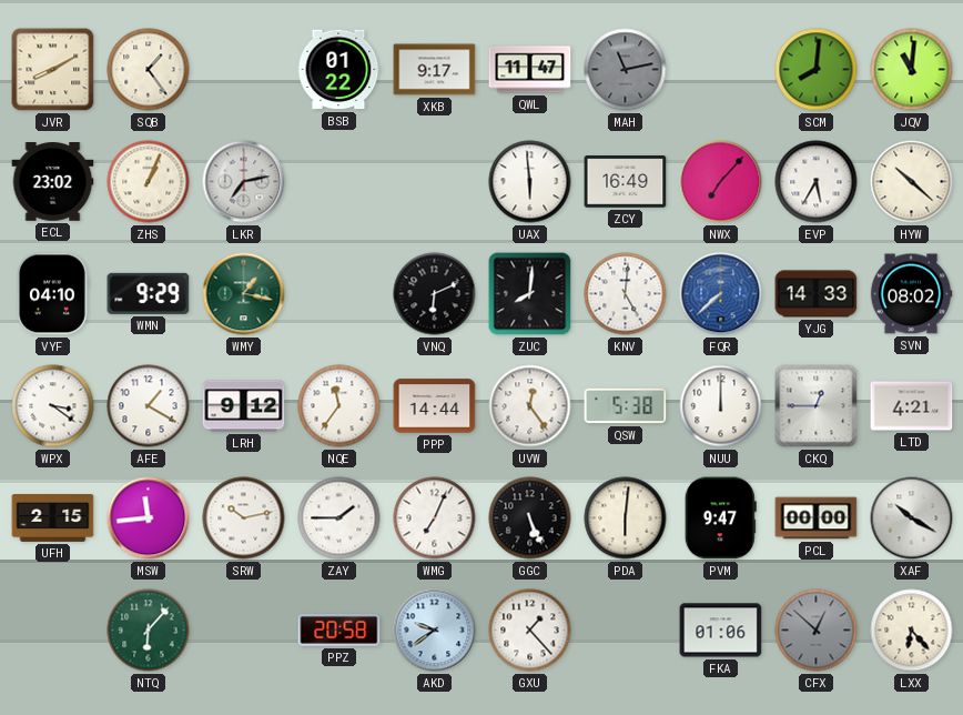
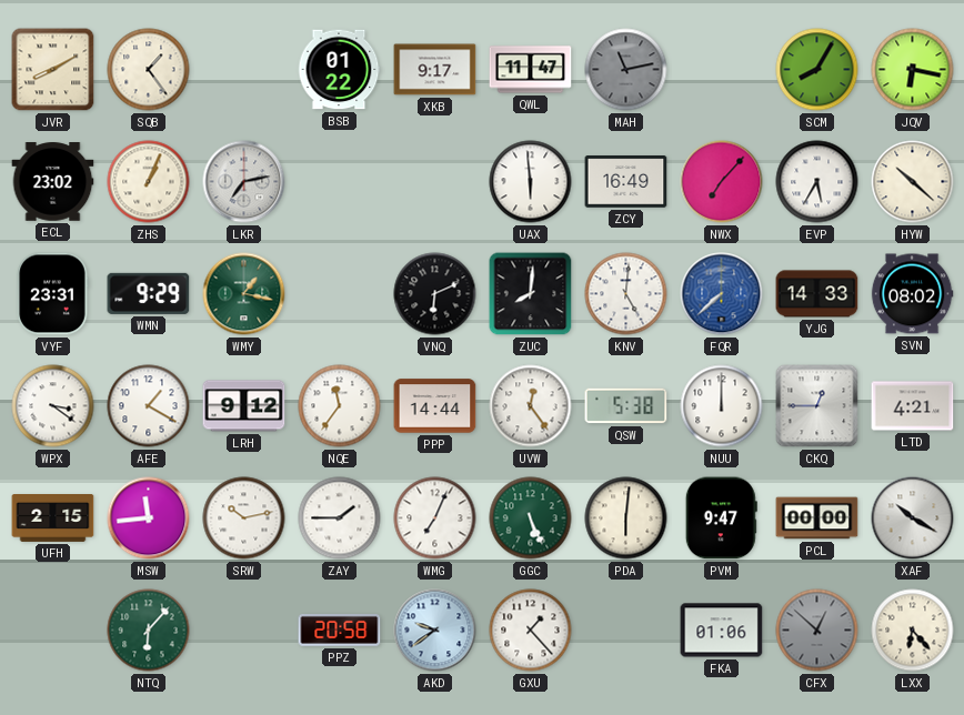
SCM: 8:01 -> 8:05
JQV: 11:01 -> 6:17
VYF: 04:10 -> 23:31
GGC dial: black -> green
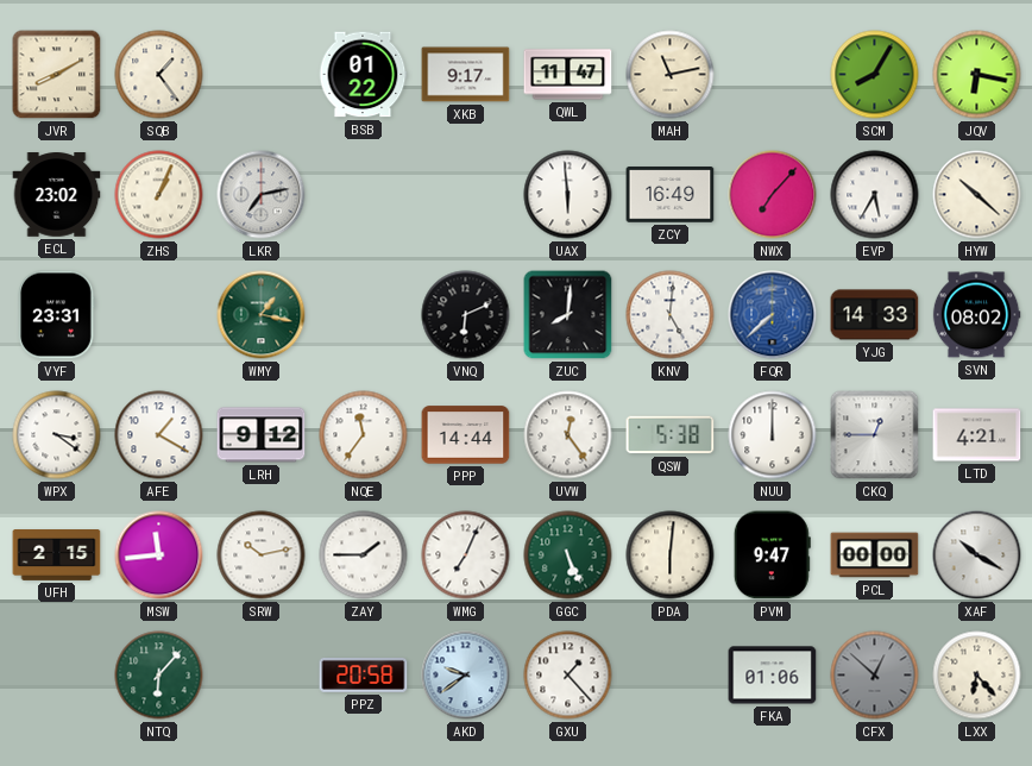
MAH dial: grey -> cream
WMN: 9:29 -> none
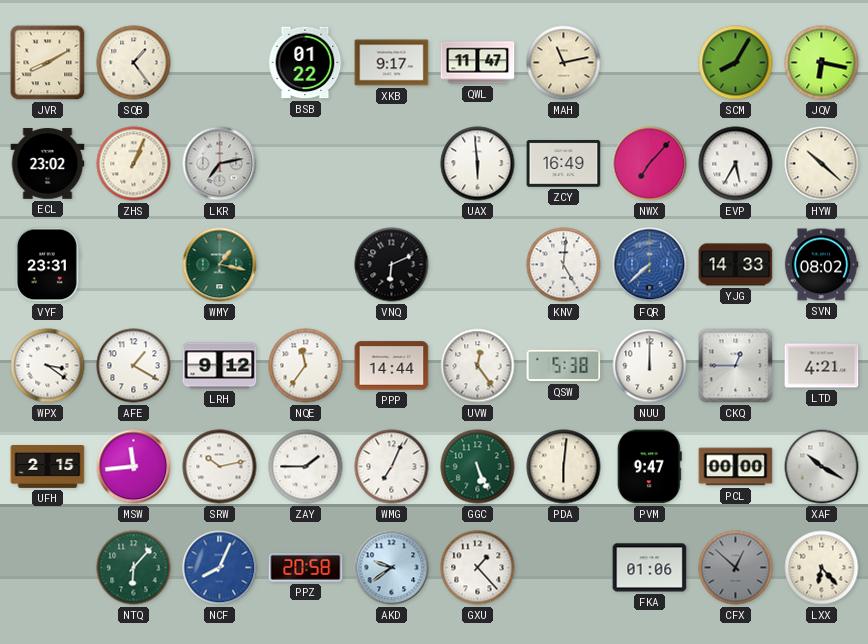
ZUC: 8:01 -> none
NCF: none -> 8:04
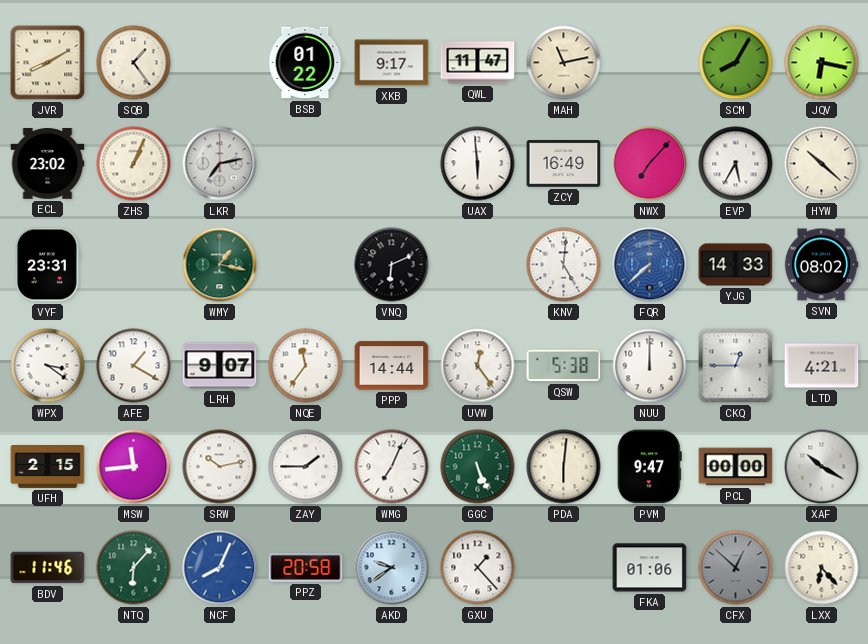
LRH: 9:12 -> 9:07
BDV: none -> 11:46
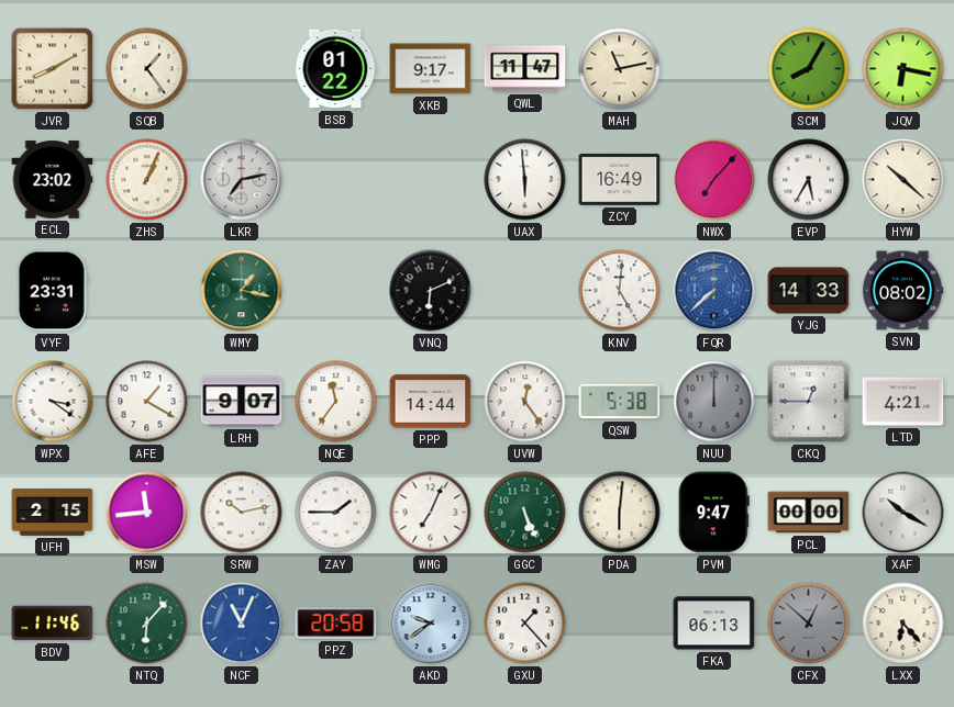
NUU dial: white -> grey
NCF: 8:04 -> 11:04
FKA: 01:06 -> 06:13
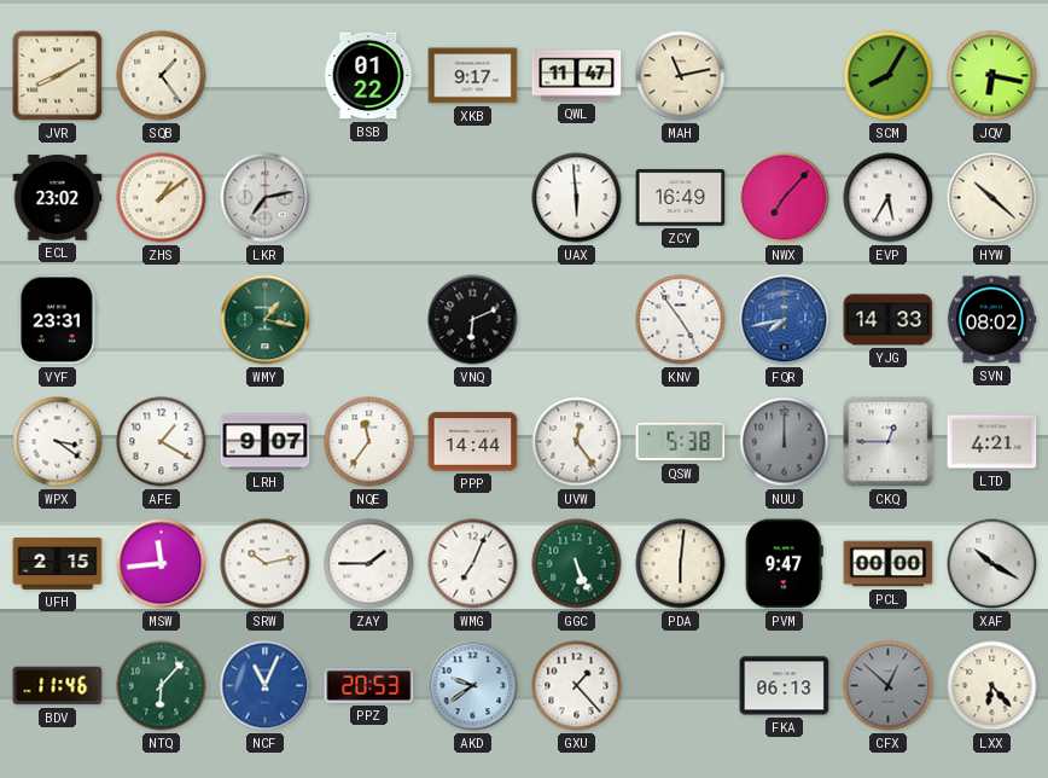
ZHS: 1:04 -> 1:09
KNV: 5:01 -> 4:54
FQR: 7:38 -> 7:43
PPZ: 20:58 -> 20:53
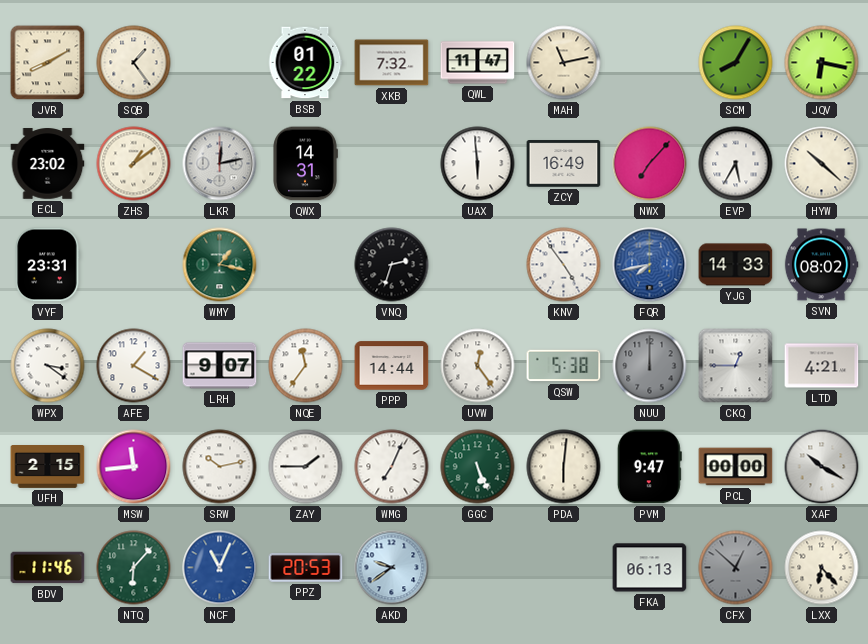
XKB: 9:17 -> 7:32
LKR: 7:13 -> 12:13
QWX: none -> 14:31
VNQ: 6:11 -> 2:33
GXU: 1:23 -> none
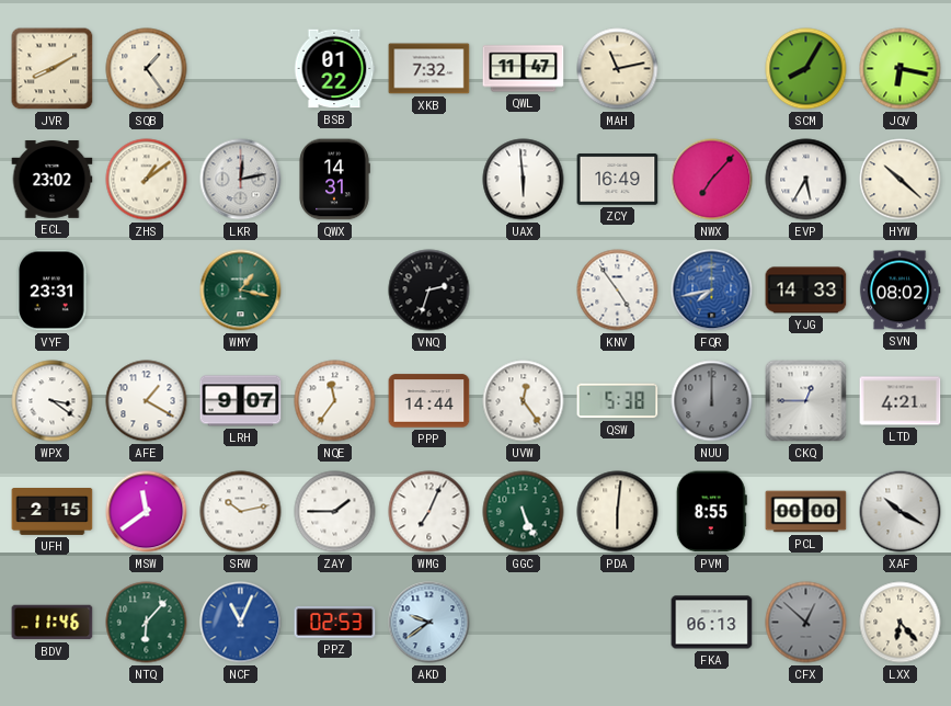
MSW: 11:44 -> 11:39
PVM: 9:47 -> 8:55
PPZ: 20:53 -> 02:53
